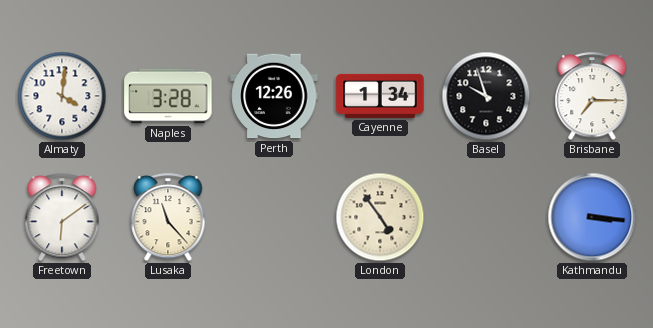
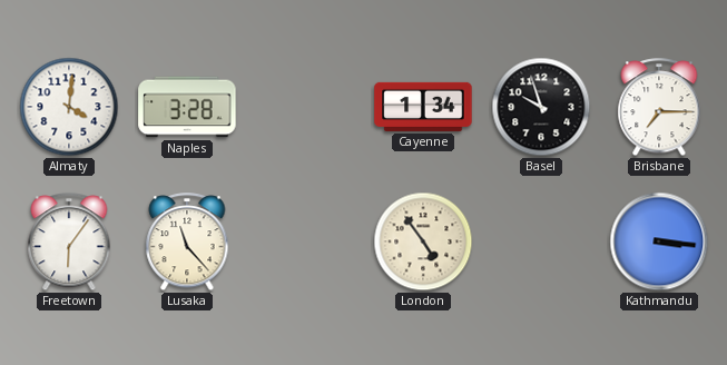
Perth: 12:26 -> none
Freetown: 6:09 -> 6:06
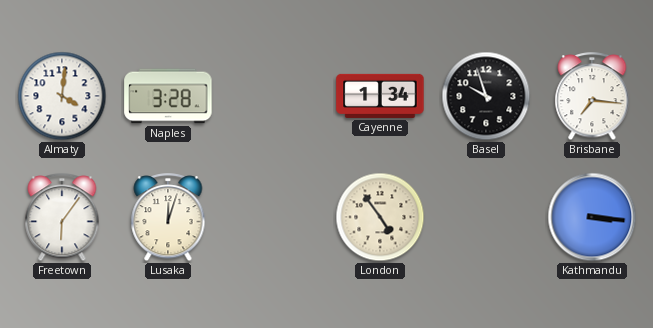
Brisbane: 7:15 -> 7:16
Lusaka: 11:23 -> 12:03
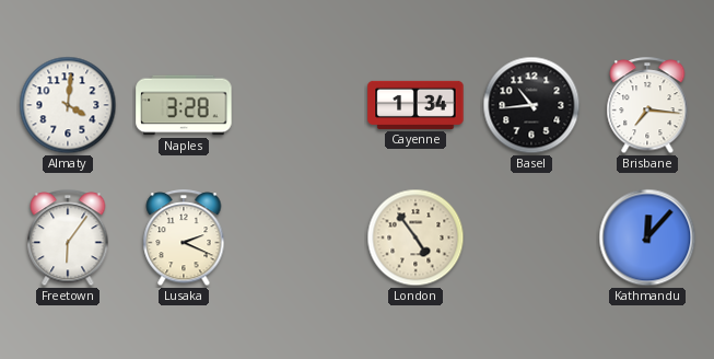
Basel: 9:57 -> 10:44
Lusaka: 12:03 -> 2:19
Kathmandu: 3:16 -> 12:07
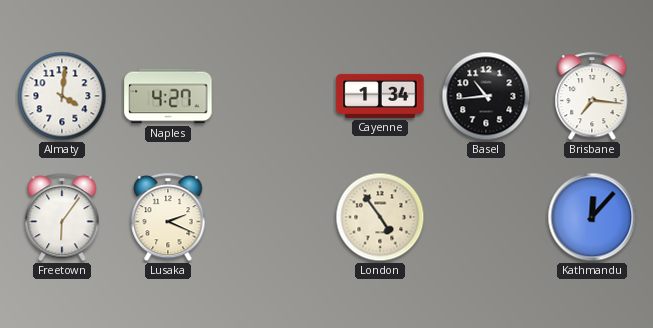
Naples: 3:28 -> 4:27
